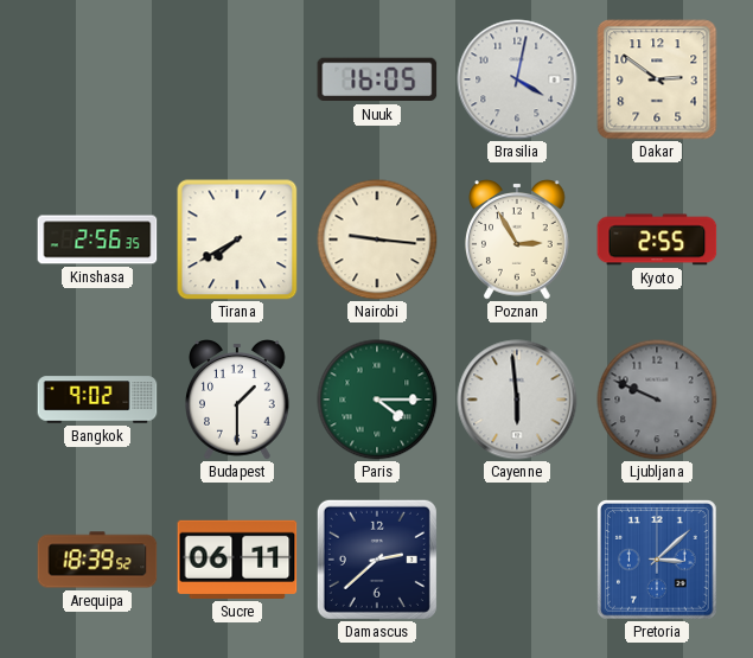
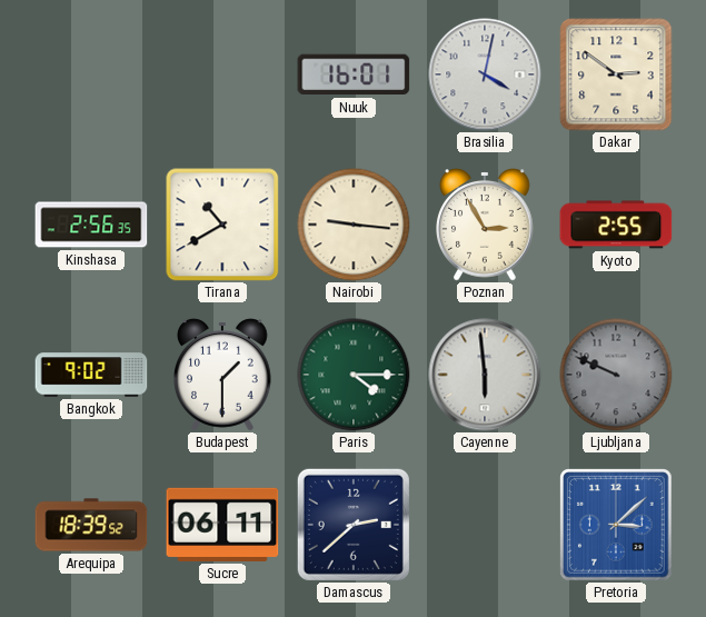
Nuuk: 16:05 -> 16:01
Tirana: 7:40 -> 10:40
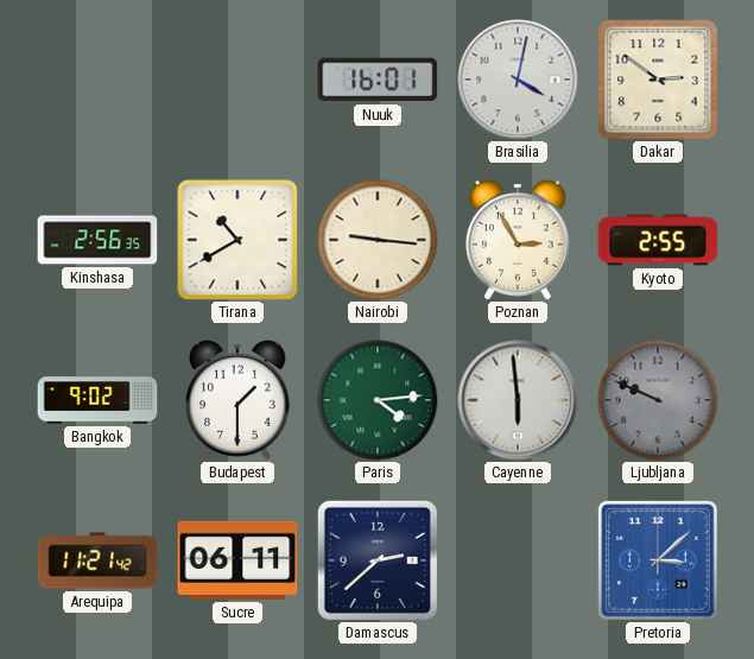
Paris: 4:15 -> 4:14
Arequipa: 18:39 -> 11:21
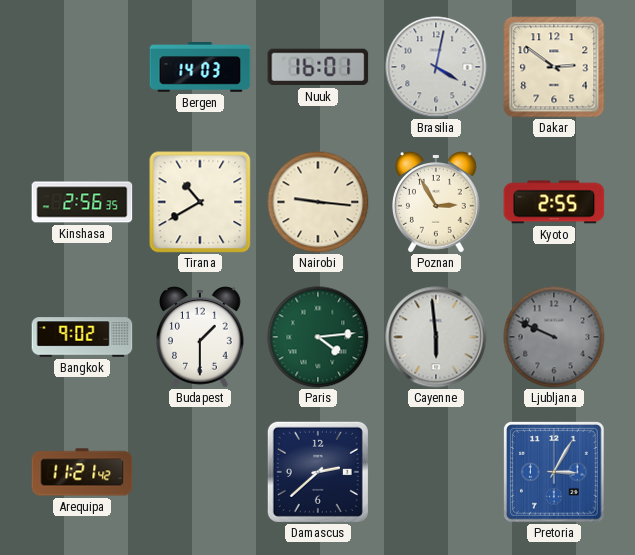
Bergen: none -> 14:03
Sucre: 06:11 -> none
Pretoria: 3:08 -> 3:05
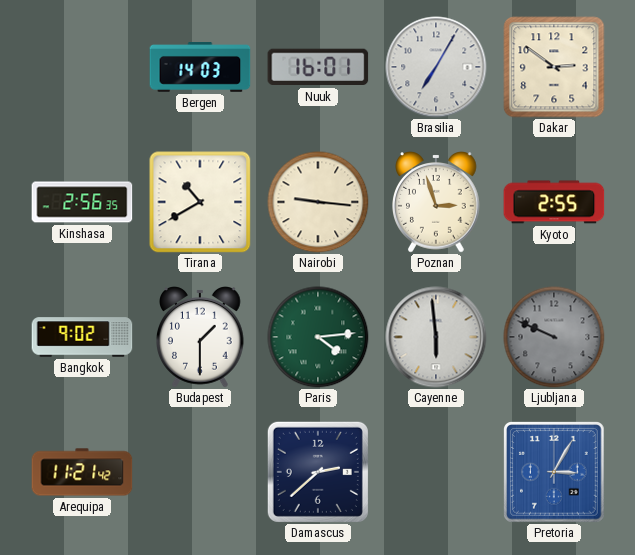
Brasilia: 4:02 -> 7:05
Poznan: 2:55 -> 2:57
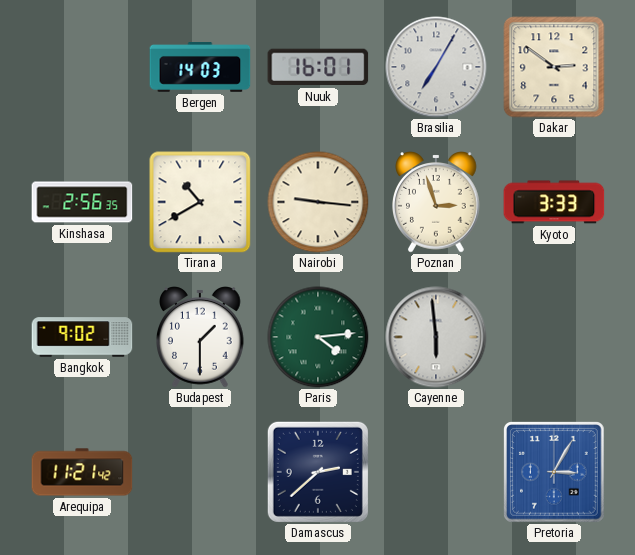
Kyoto: 2:55 -> 3:33
Ljubljana: 9:49 -> none
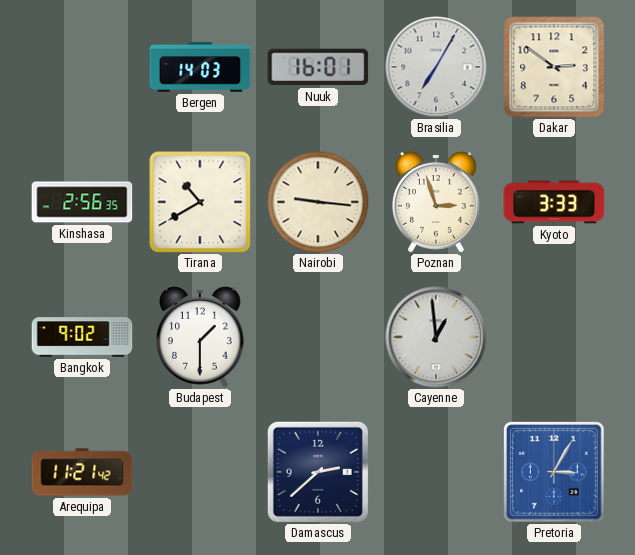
Paris: 4:14 -> none
Cayenne: 5:59 -> 12:59
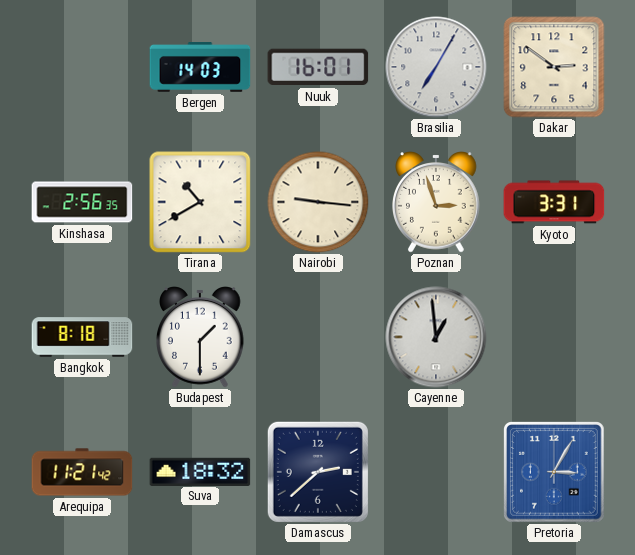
Kyoto: 3:33 -> 3:31
Bangkok: 9:02 -> 8:18
Suva: none -> 18:32
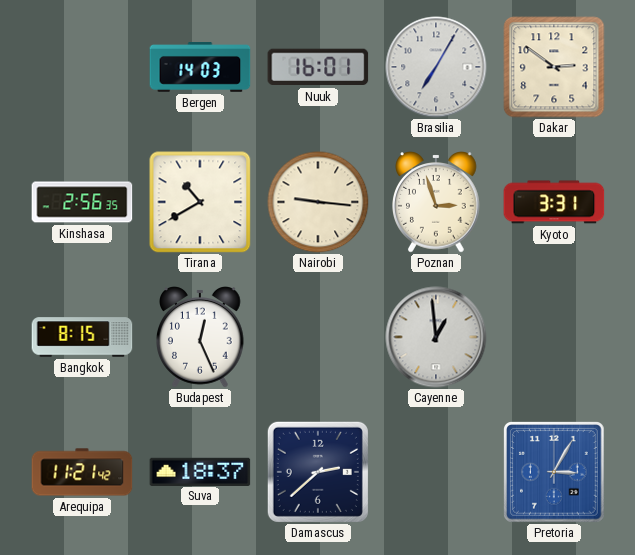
Bangkok: 8:18 -> 8:15
Budapest: 1:30 -> 12:26
Suva: 18:32 -> 18:37
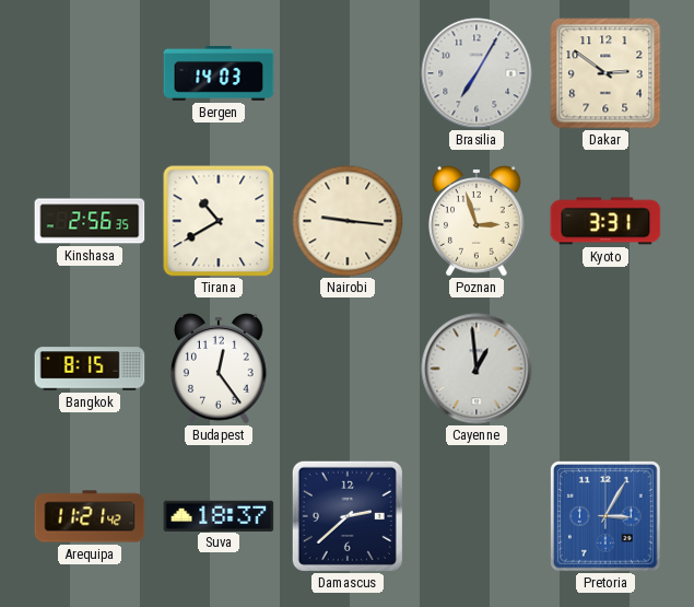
Nuuk: 16:01 -> none
Budapest: 12:26 -> 12:24
